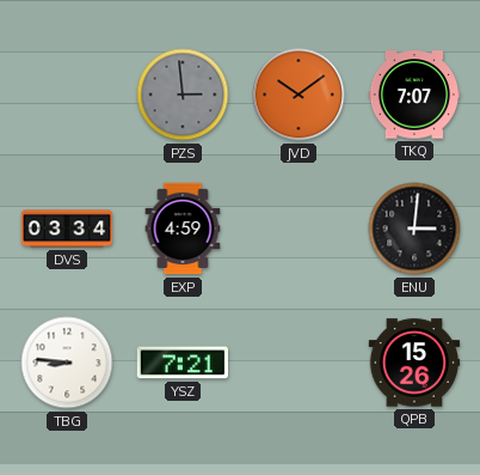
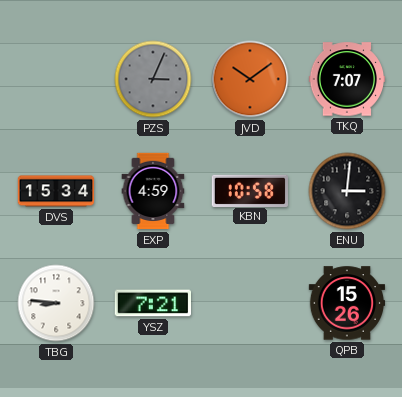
PZS: 2:59 -> 3:04
DVS: 03:34 -> 15:34
KBN: none -> 10:58
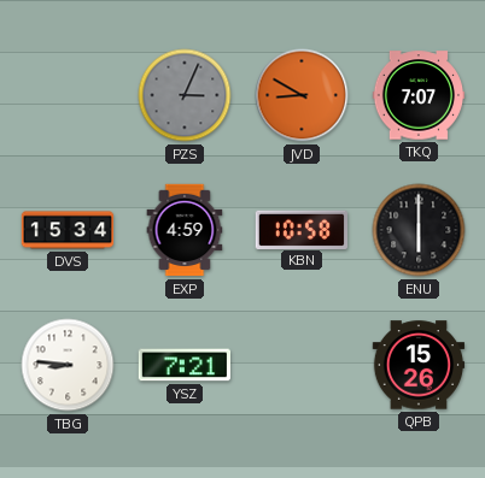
JVD: 10:09 -> 8:50
ENU: 3:01 -> 6:00
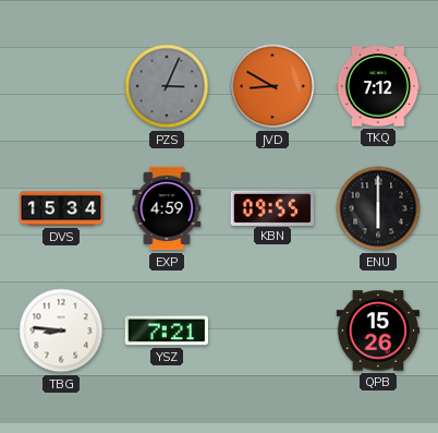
TKQ: 7:07 -> 7:12
KBN: 10:58 -> 09:55
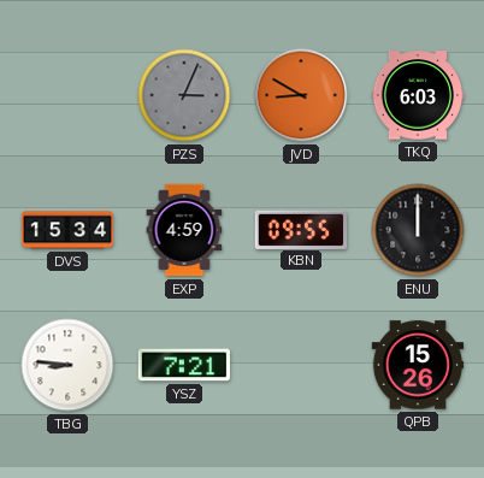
TKQ: 7:12 -> 6:03
ENU: 6:00 -> 12:00
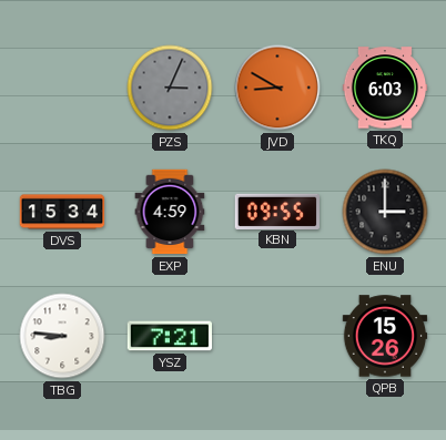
ENU: 12:00 -> 3:00
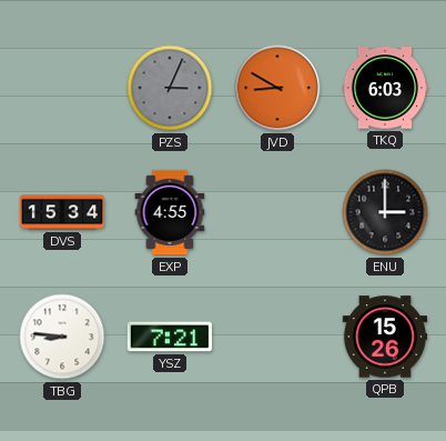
EXP: 4:59 -> 4:55
KBN: 09:55 -> none
